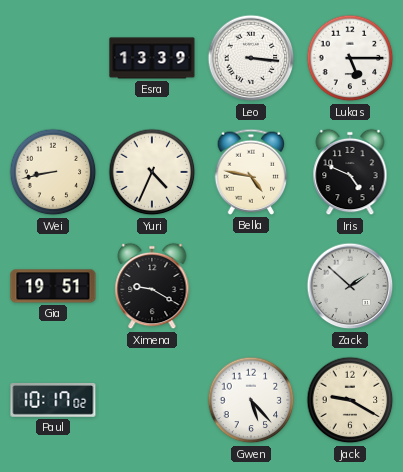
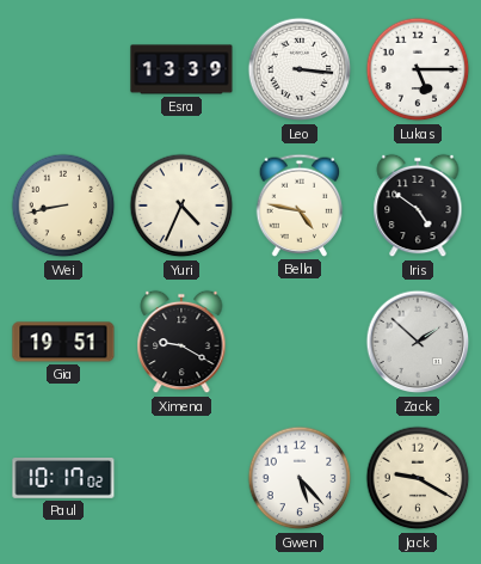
Iris: 4:49 -> 4:51
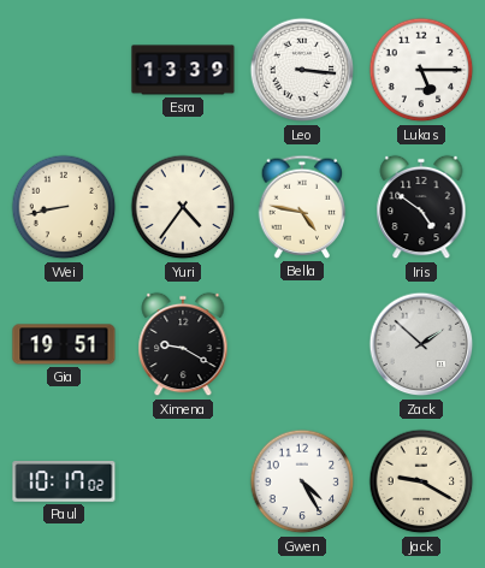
Yuri: 4:34 -> 4:36
Gwen: 5:23 -> 4:25
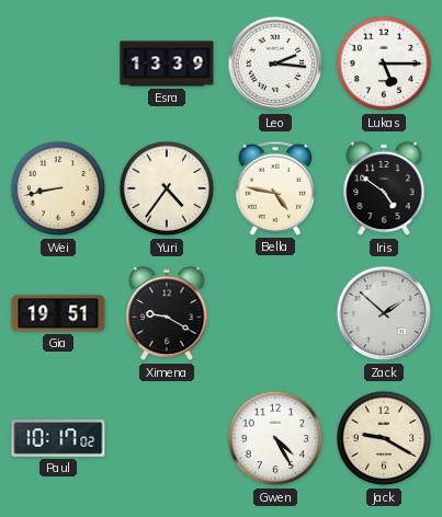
Leo: 3:16 -> 2:16
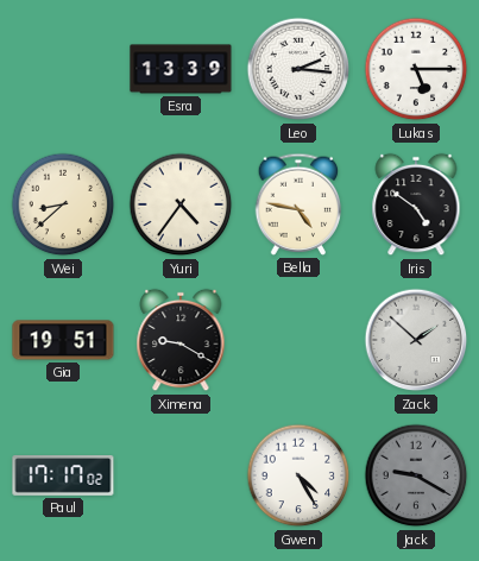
Wei: 8:43 -> 8:38
Paul: 10:17 -> 17:17
Jack dial: cream -> grey
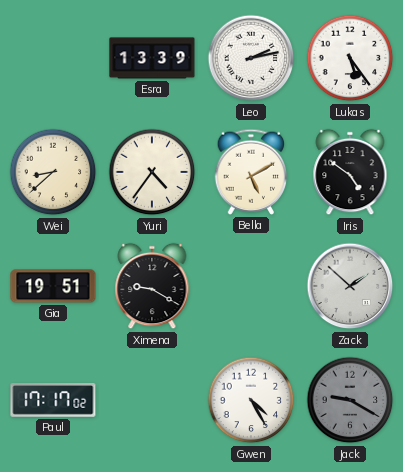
Leo: 2:16 -> 2:13
Lukas: 5:15 -> 5:24
Bella: 4:47 -> 5:10
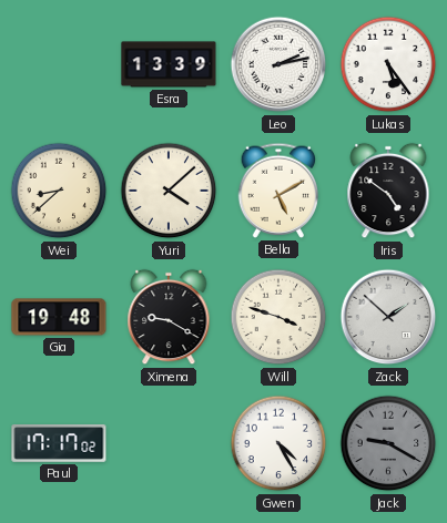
Yuri: 4:36 -> 4:08
Gia: 19:51 -> 19:48
Will: none -> 3:48
